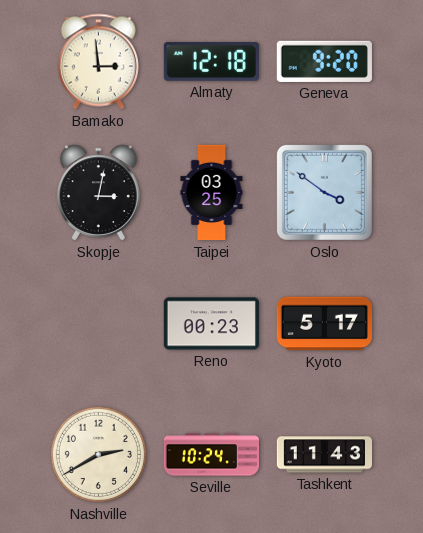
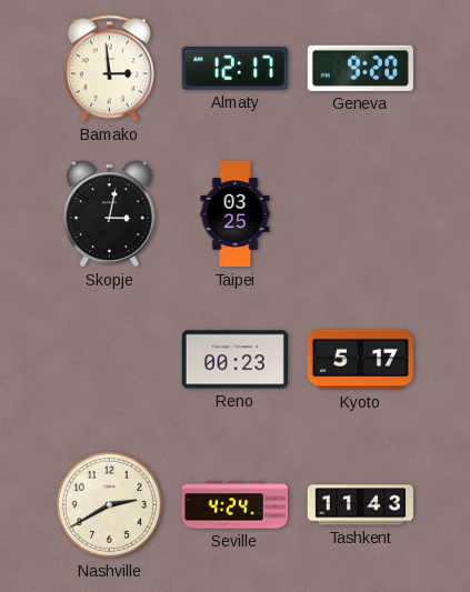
Almaty: 12:18 -> 12:17
Oslo: 3:51 -> none
Seville: 10:24 -> 4:24
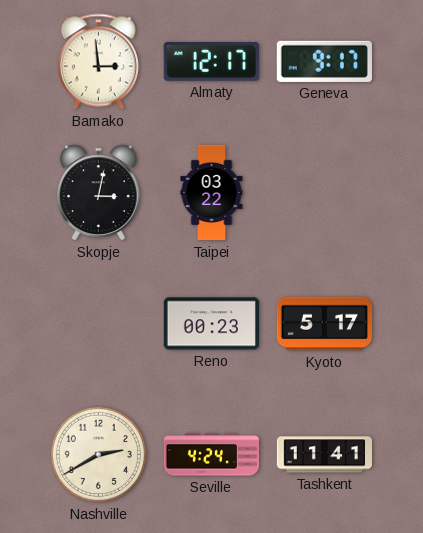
Geneva: 9:20 -> 9:17
Taipei: 03:25 -> 03:22
Tashkent: 11:43 -> 11:41
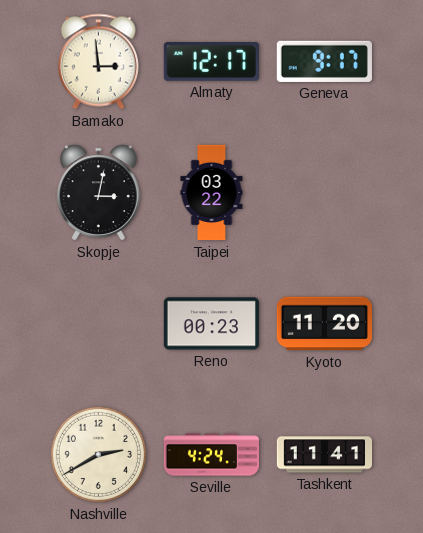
Kyoto: 5:17 -> 11:20
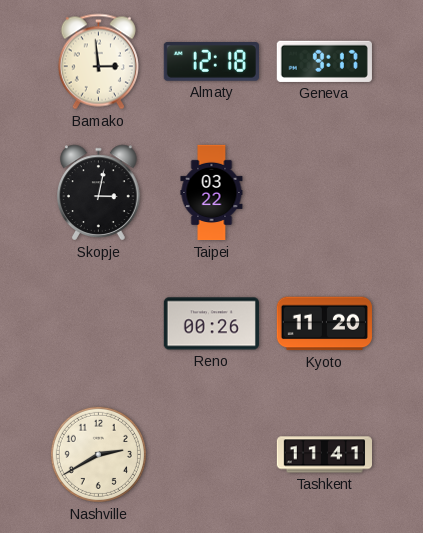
Almaty: 12:17 -> 12:18
Reno: 00:23 -> 00:26
Seville: 4:24 -> none
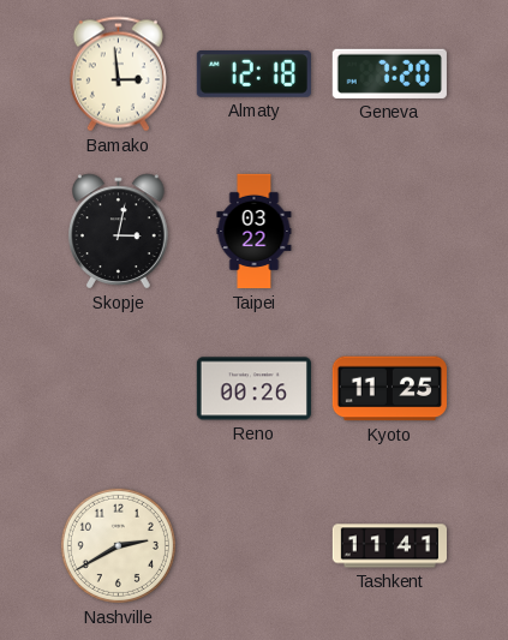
Geneva: 9:17 -> 7:20
Kyoto: 11:20 -> 11:25
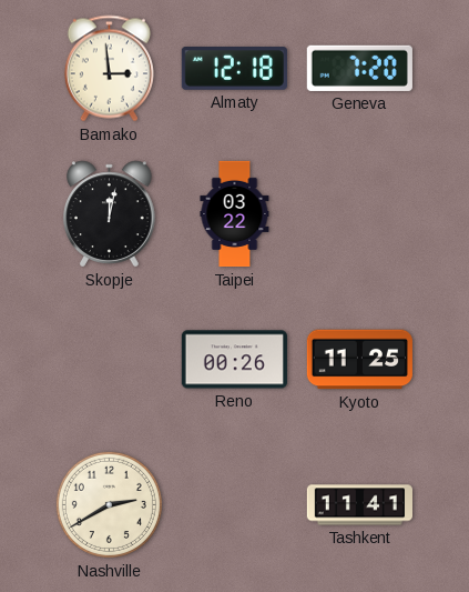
Skopje: 3:02 -> 12:02
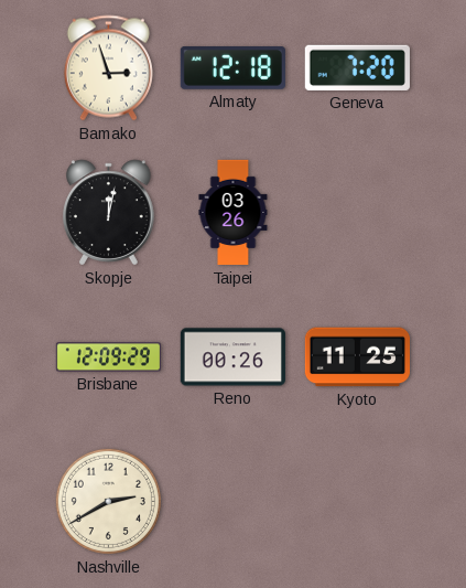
Bamako: 2:59 -> 2:57
Taipei: 03:22 -> 03:26
Brisbane: none -> 12:09
Tashkent: 11:41 -> none
